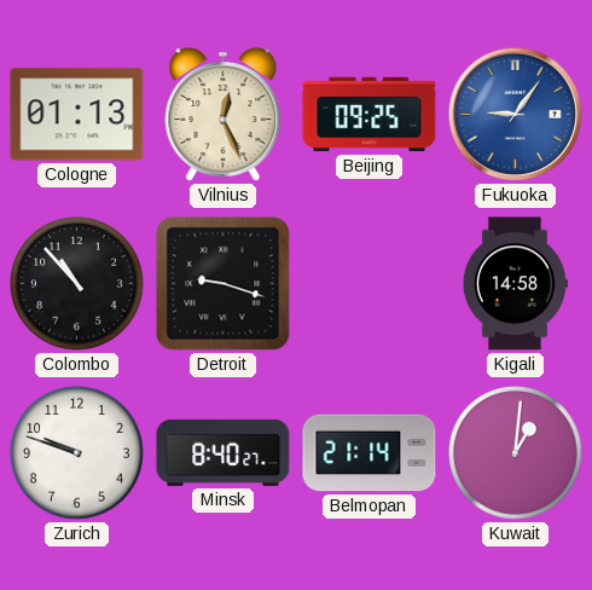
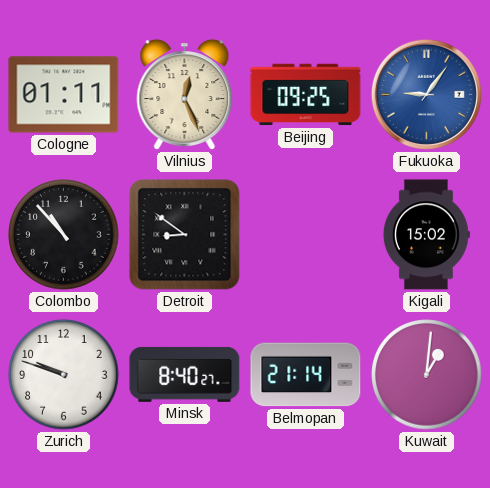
Cologne: 01:13 -> 01:11
Detroit: 9:18 -> 8:51
Kigali: 14:58 -> 15:02
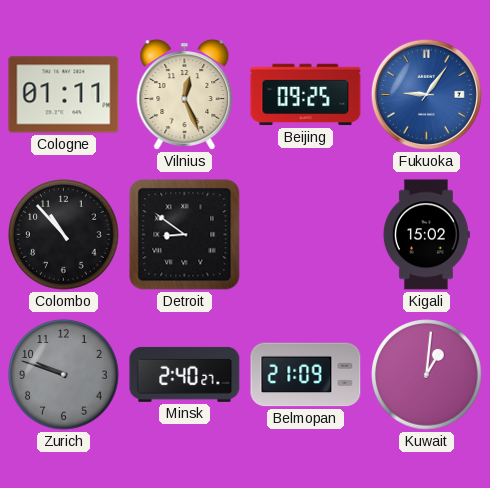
Zurich dial: white -> grey
Minsk: 8:40 -> 2:40
Belmopan: 21:14 -> 21:09
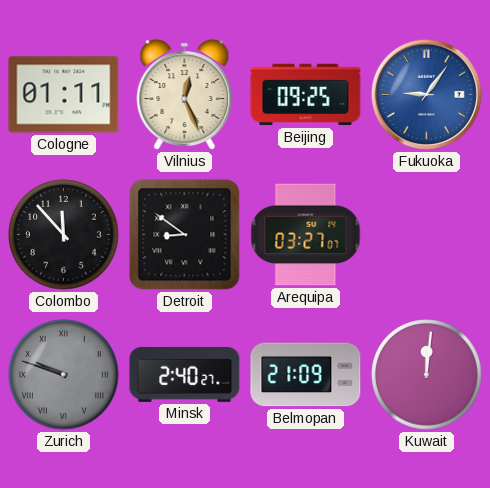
Colombo: 10:53 -> 11:53
Arequipa: none -> 03:27
Kigali: 15:02 -> none
Zurich numerals: Arabic -> Roman
Kuwait: 1:01 -> 12:01
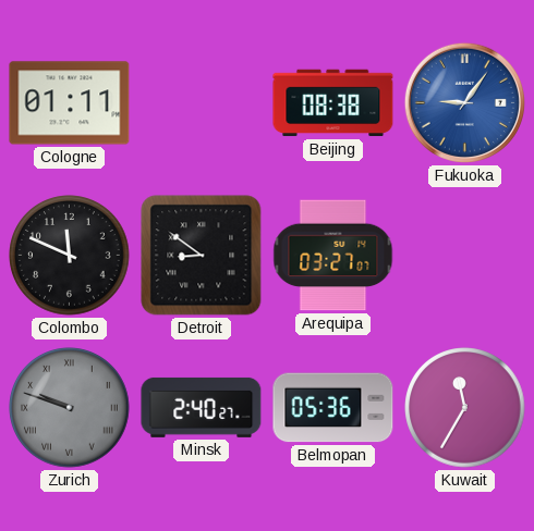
Vilnius: 12:26 -> none
Beijing: 09:25 -> 08:38
Colombo: 11:53 -> 11:49
Belmopan: 21:09 -> 05:36
Kuwait: 12:01 -> 11:35
